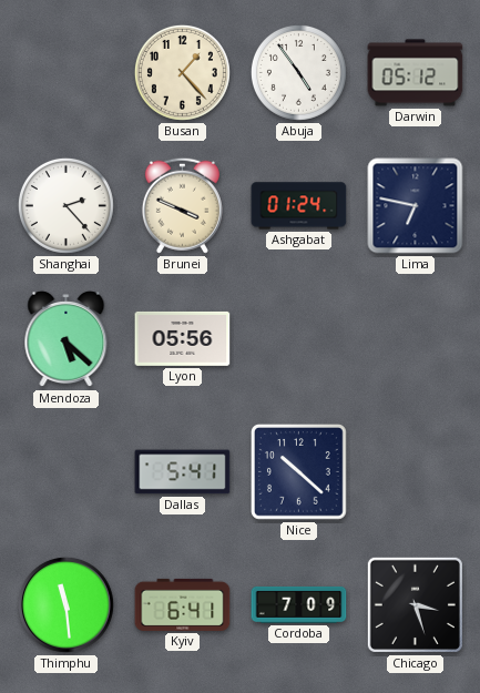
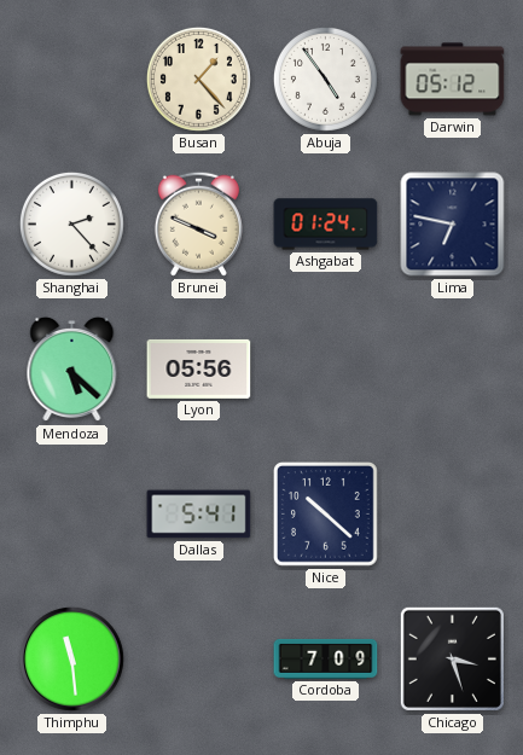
Kyiv: 6:41 -> none
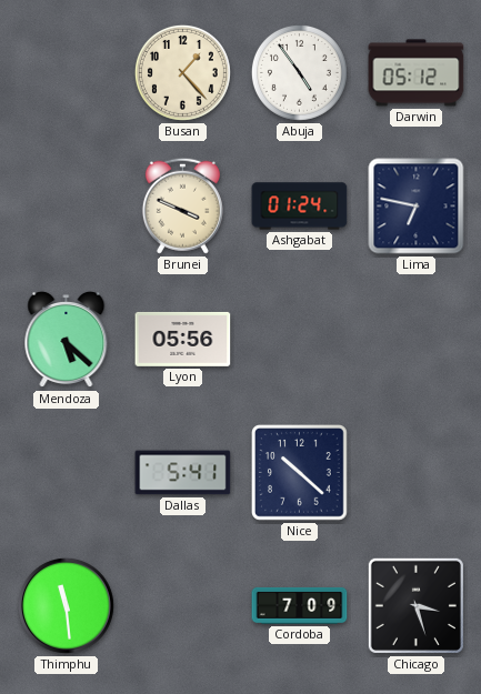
Shanghai: 2:23 -> none
